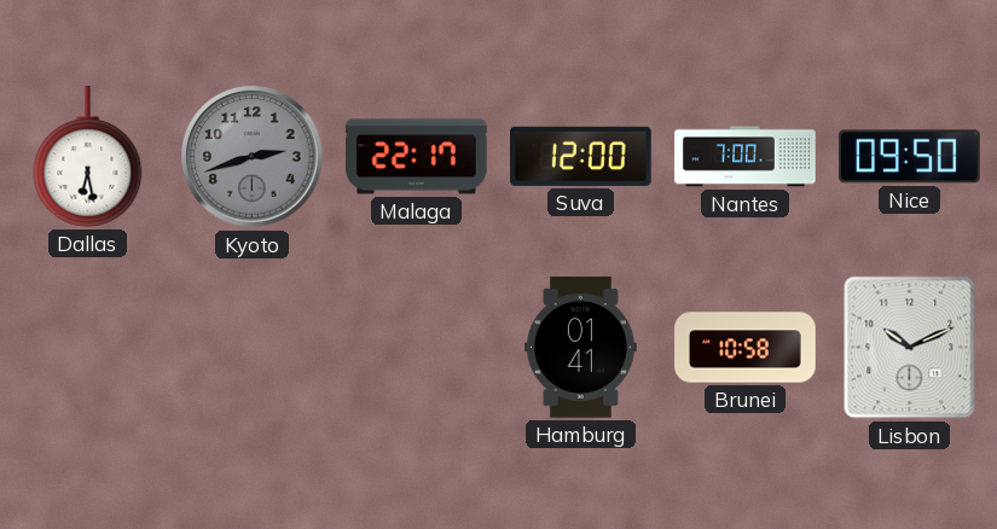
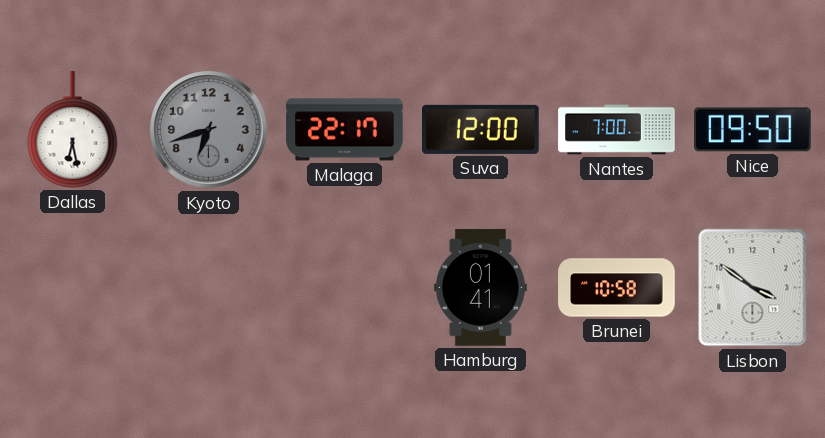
Kyoto: 2:42 -> 6:42
Lisbon: 10:11 -> 3:51
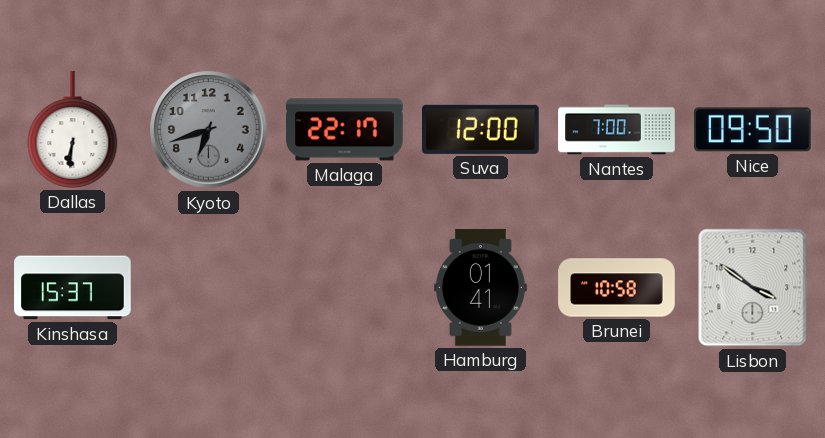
Dallas: 6:28 -> 6:31
Kinshasa: none -> 15:37
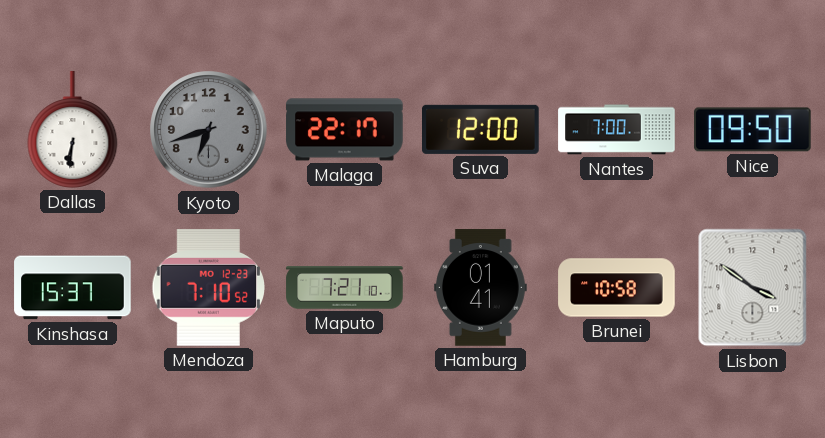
Mendoza: none -> 7:10
Maputo: none -> 7:21
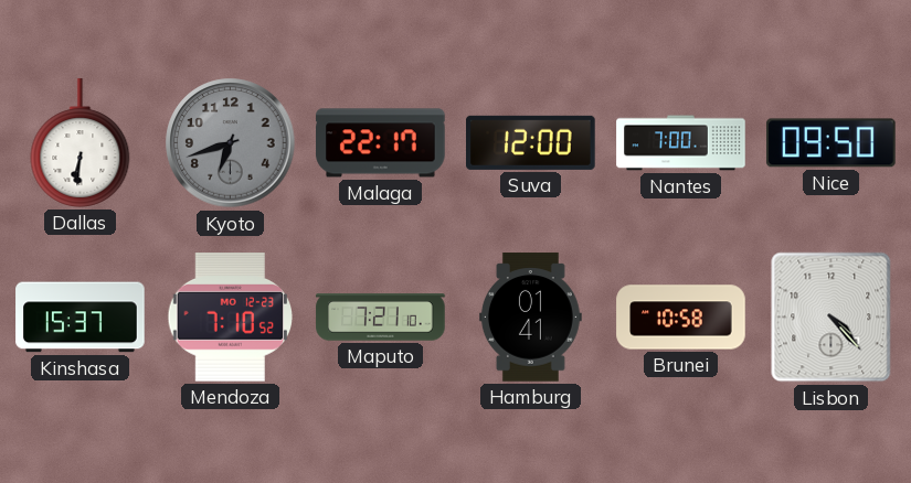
Lisbon: 3:51 -> 4:23
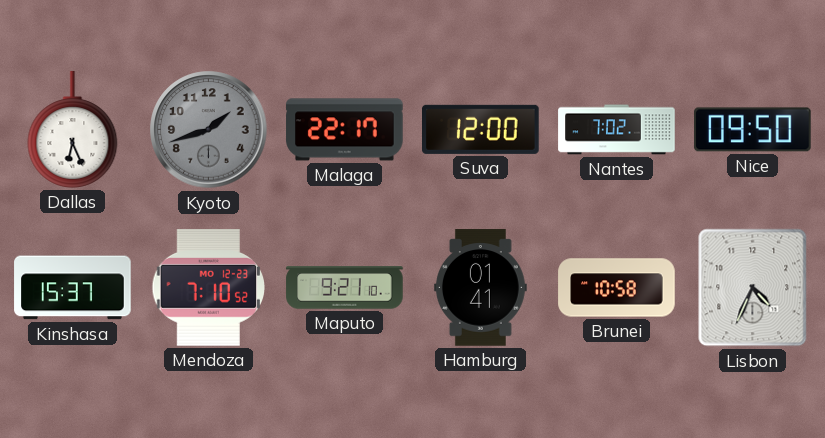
Dallas: 6:31 -> 6:26
Kyoto: 6:42 -> 1:42
Nantes: 7:00 -> 7:02
Maputo: 7:21 -> 9:21
Lisbon: 4:23 -> 4:34
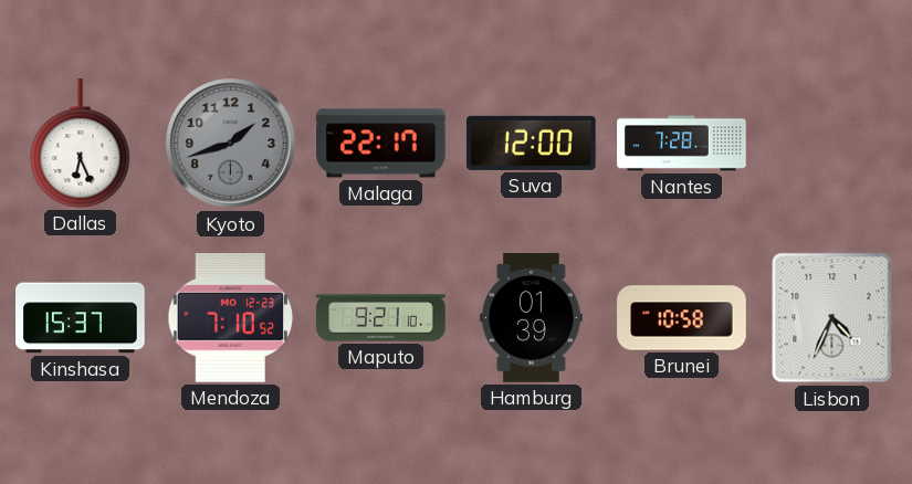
Nantes: 7:02 -> 7:28
Nice: 09:50 -> none
Hamburg: 01:41 -> 01:39
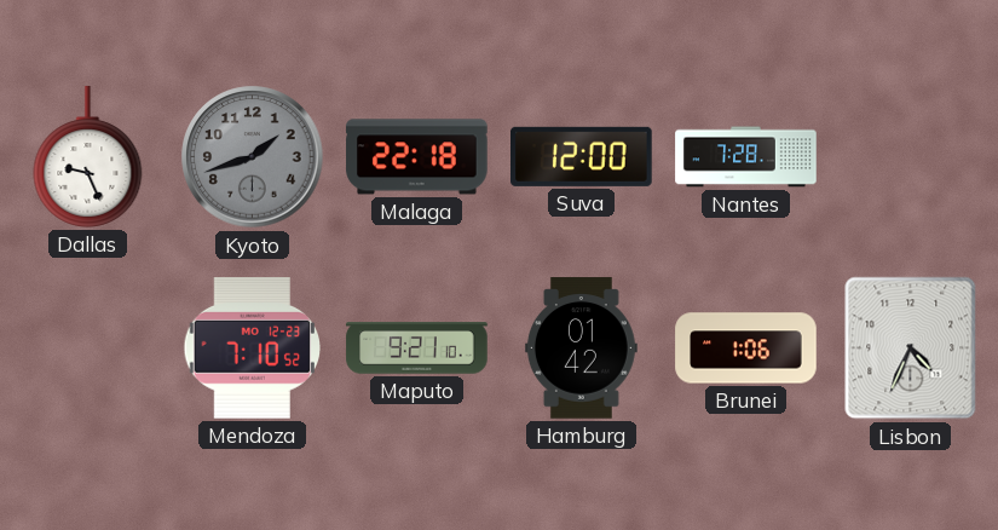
Dallas: 6:26 -> 9:26
Malaga: 22:17 -> 22:18
Kinshasa: 15:37 -> none
Hamburg: 01:39 -> 01:42
Brunei: 10:58 -> 1:06
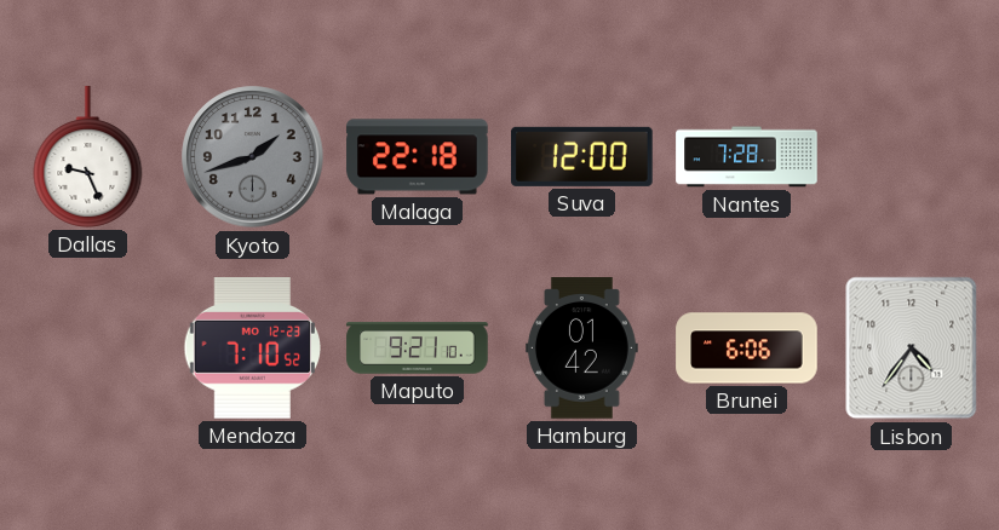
Brunei: 1:06 -> 6:06
Lisbon: 4:34 -> 4:36
